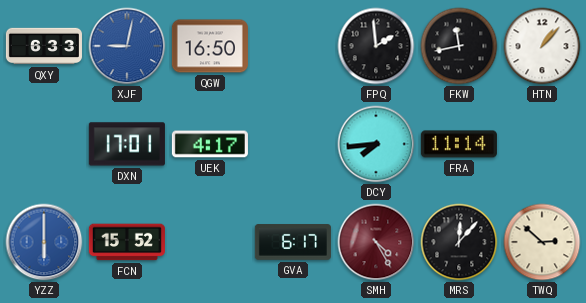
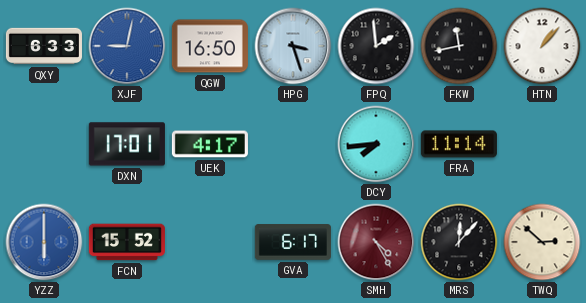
HPG: none -> 3:27
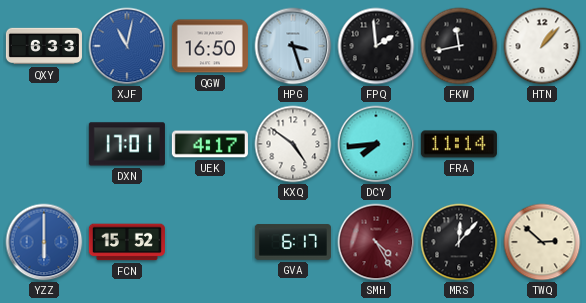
XJF: 9:02 -> 11:02
KXQ: none -> 4:51
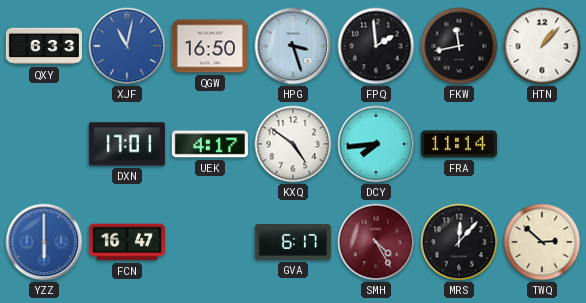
FCN: 15:52 -> 16:47
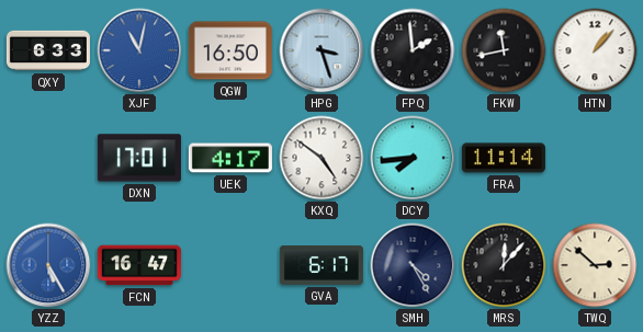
YZZ: 6:00 -> 5:25
SMH dial: burgundy -> navy
